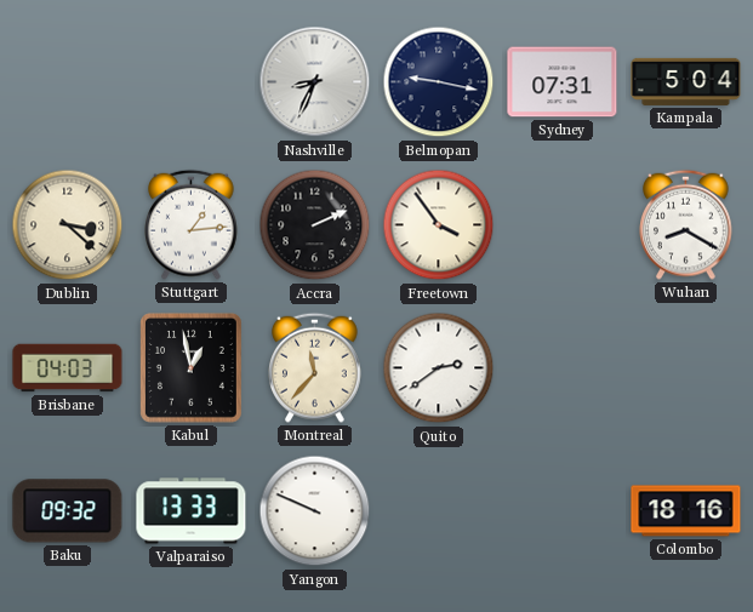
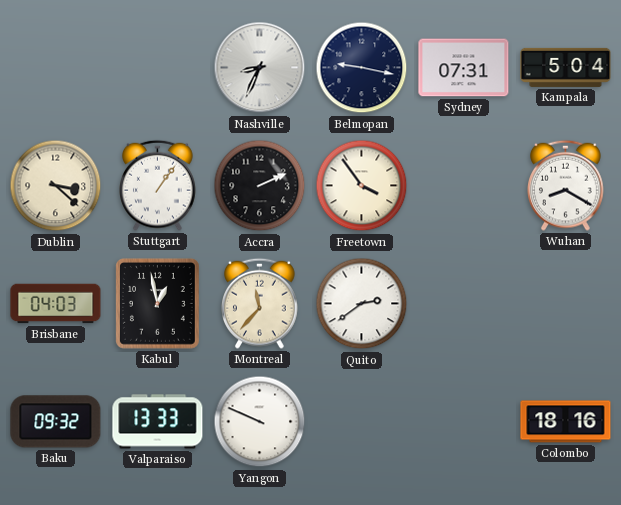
Stuttgart: 1:14 -> 1:06
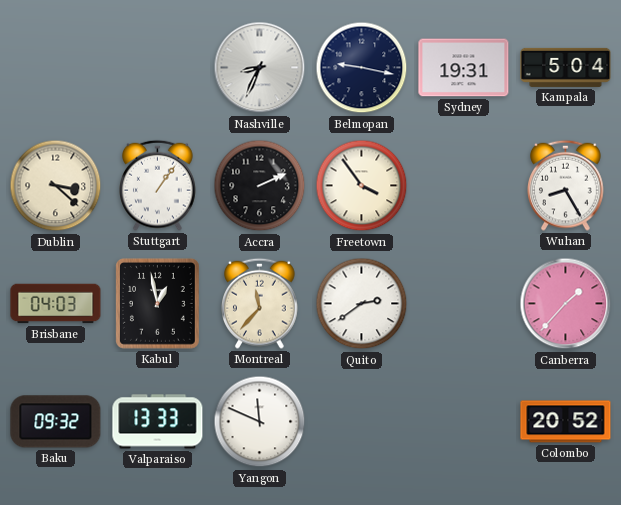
Sydney: 07:31 -> 19:31
Wuhan: 8:20 -> 8:25
Canberra: none -> 1:37
Yangon: 9:49 -> 11:49
Colombo: 18:16 -> 20:52
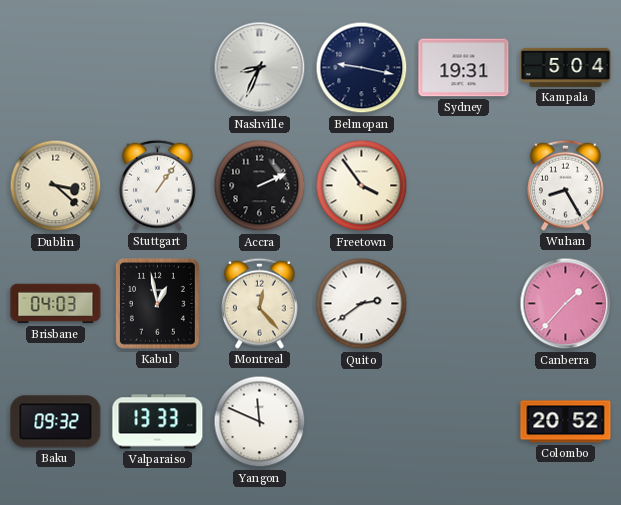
Montreal: 11:37 -> 12:23
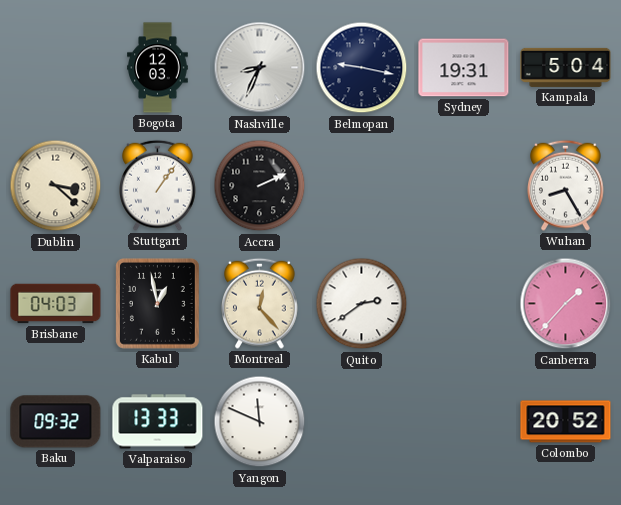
Bogota: none -> 12:03
Freetown: 3:54 -> none
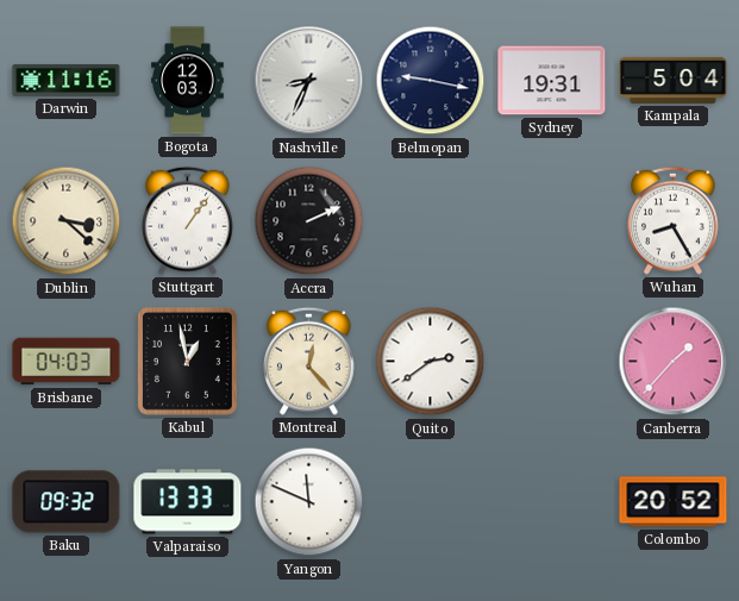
Darwin: none -> 11:16
